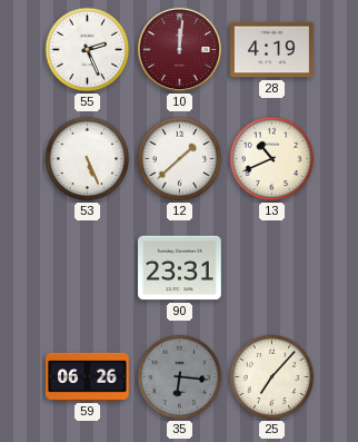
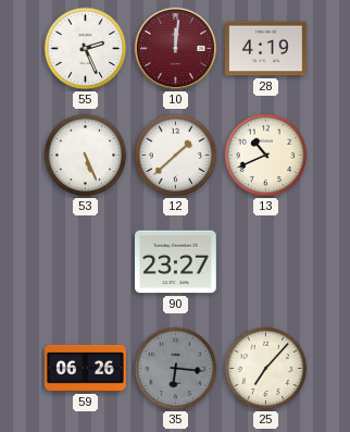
90: 23:31 -> 23:27
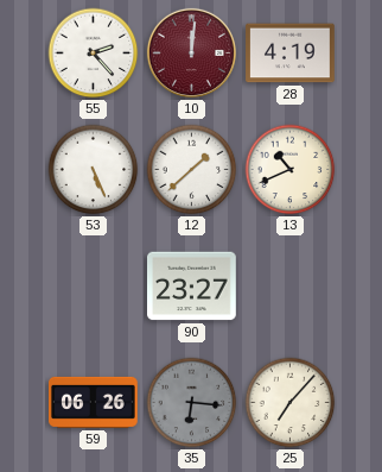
55: 2:26 -> 2:23
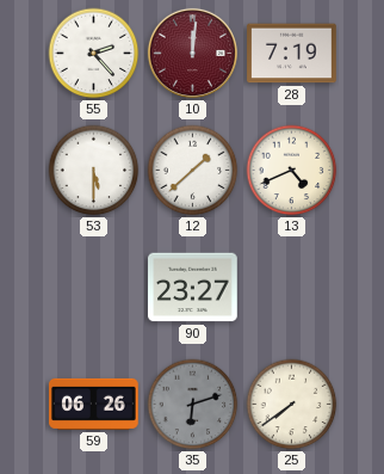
28: 4:19 -> 7:19
53: 5:26 -> 5:30
13: 10:41 -> 4:41
35: 6:16 -> 6:12
25: 7:07 -> 7:39
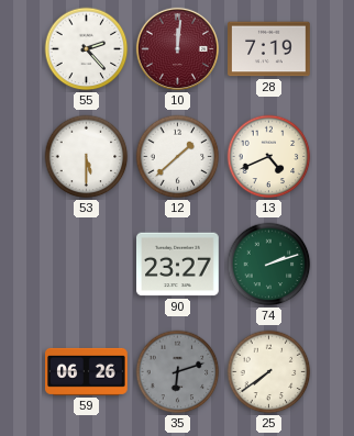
74: none -> 2:12
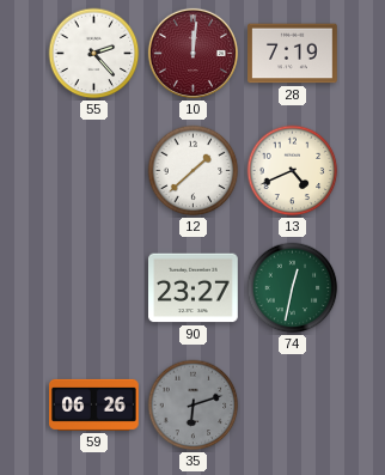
53: 5:30 -> none
74: 2:12 -> 12:32
25: 7:39 -> none
